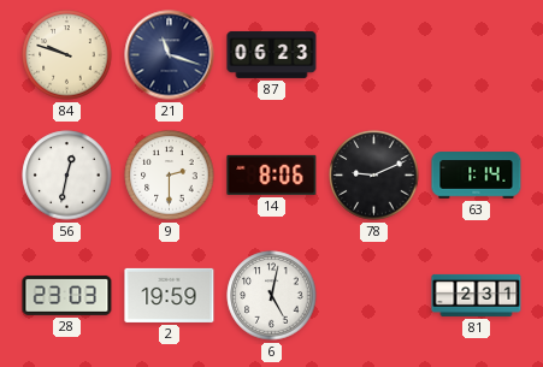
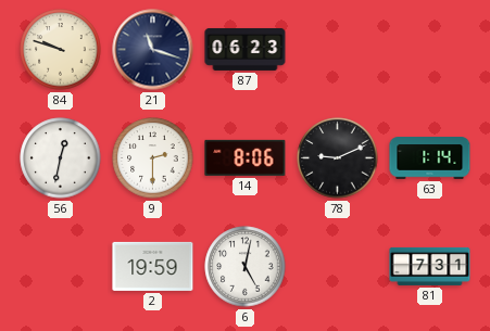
28: 23:03 -> none
81: 2:31 -> 7:31
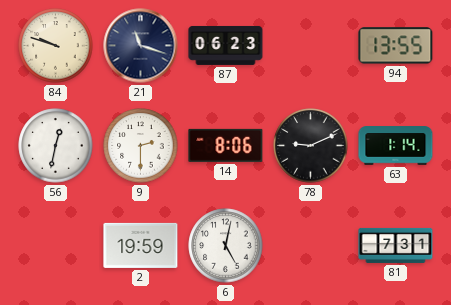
94: none -> 13:55
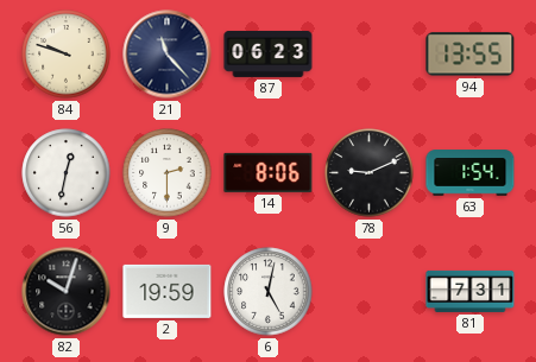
21: 11:18 -> 11:23
63: 1:14 -> 1:54
82: none -> 10:03
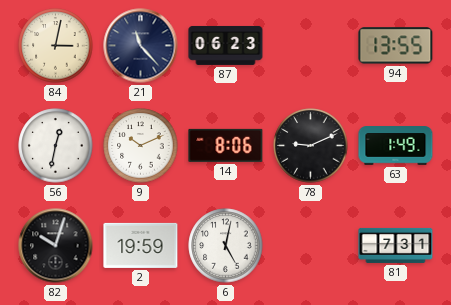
84: 9:48 -> 3:02
9: 2:30 -> 10:11
63: 1:54 -> 1:49
